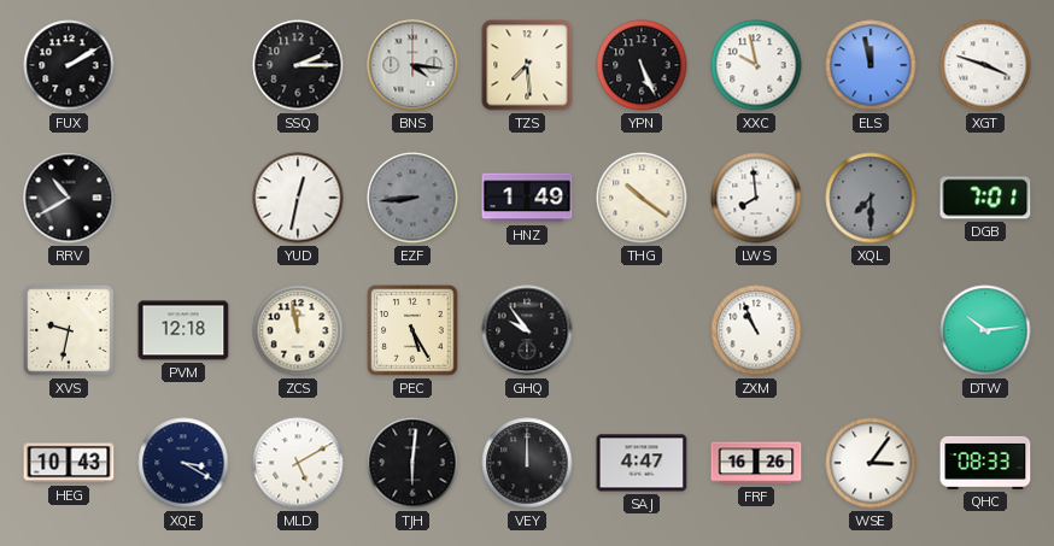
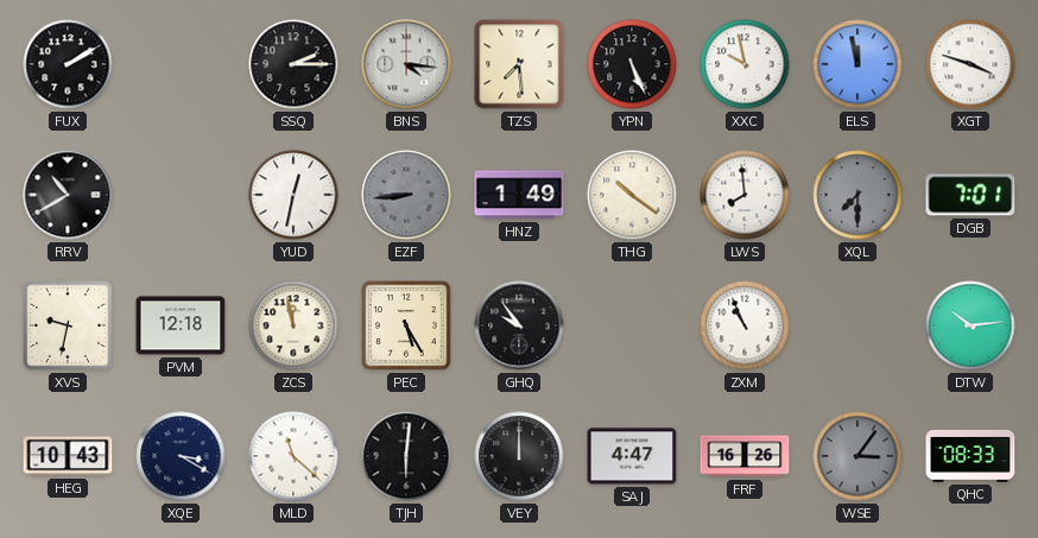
MLD: 5:10 -> 11:22
WSE dial: white -> grey
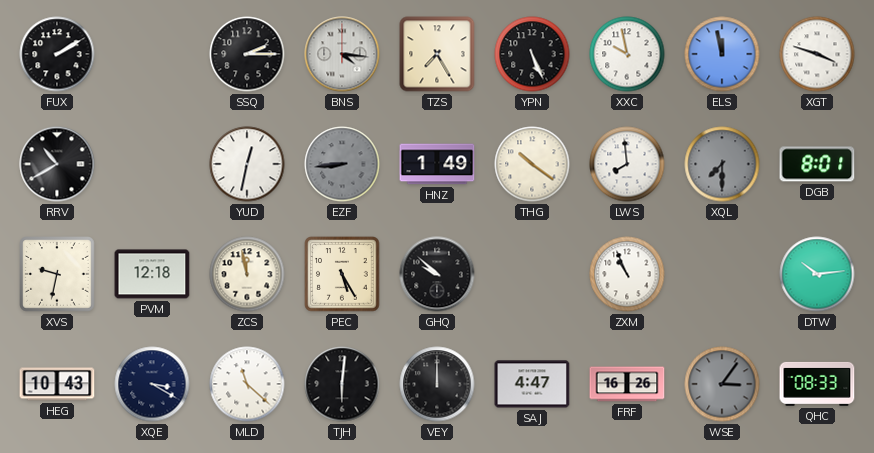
TZS: 7:29 -> 7:25
DGB: 7:01 -> 8:01
GHQ: 9:54 -> 9:52
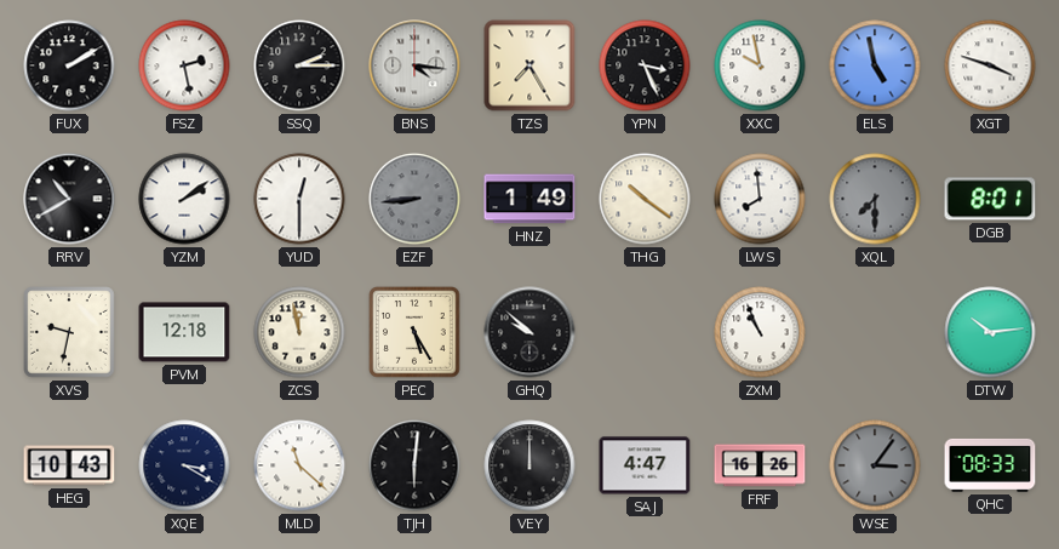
FSZ: none -> 2:28
YPN: 5:26 -> 3:26
ELS: 11:58 -> 4:58
YZM: none -> 2:09
YUD: 12:32 -> 12:30
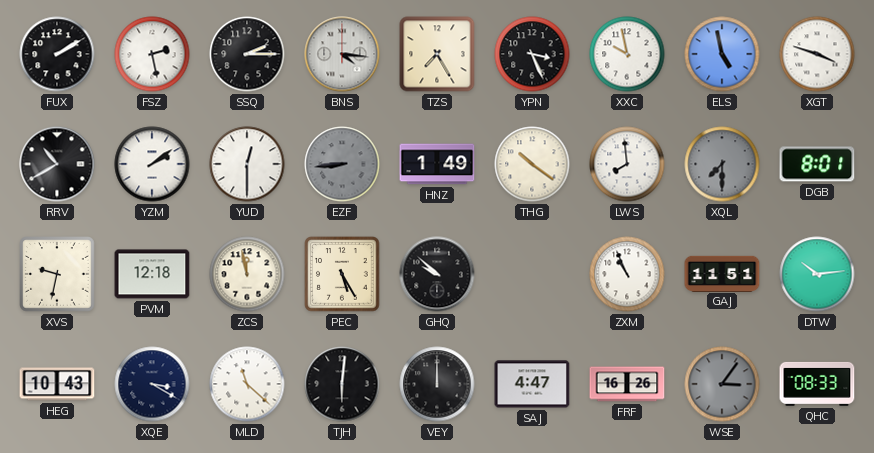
GAJ: none -> 11:51
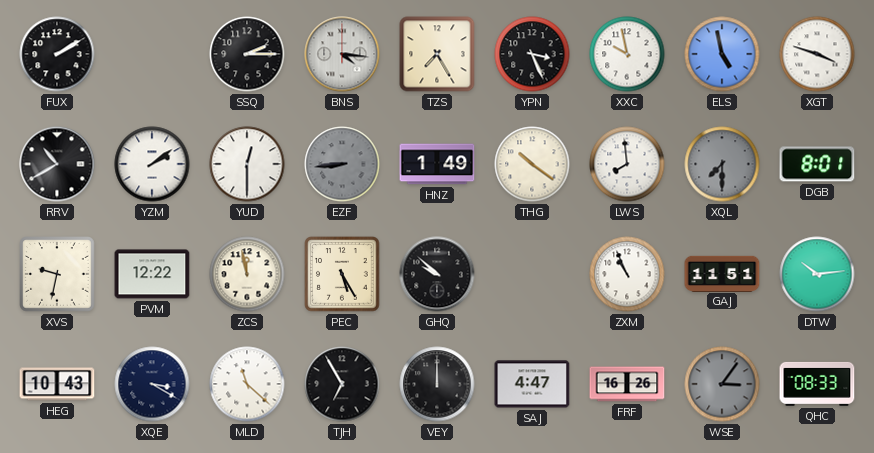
FSZ: 2:28 -> none
PVM: 12:18 -> 12:22
TJH: 6:01 -> 6:55
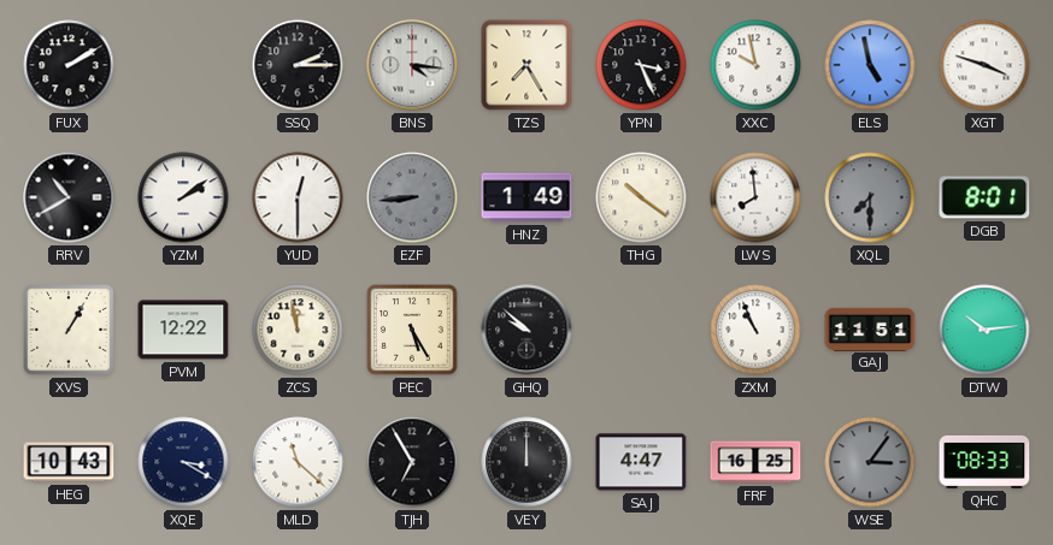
XVS: 9:32 -> 1:05
FRF: 16:26 -> 16:25
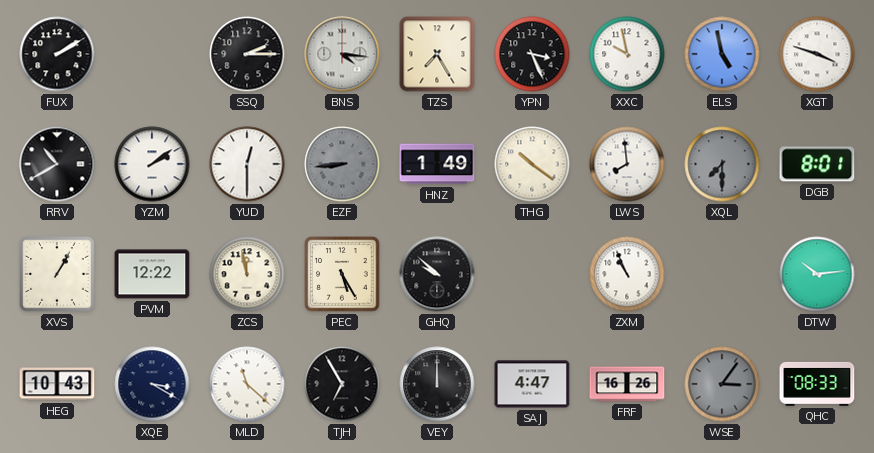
GAJ: 11:51 -> none
FRF: 16:25 -> 16:26
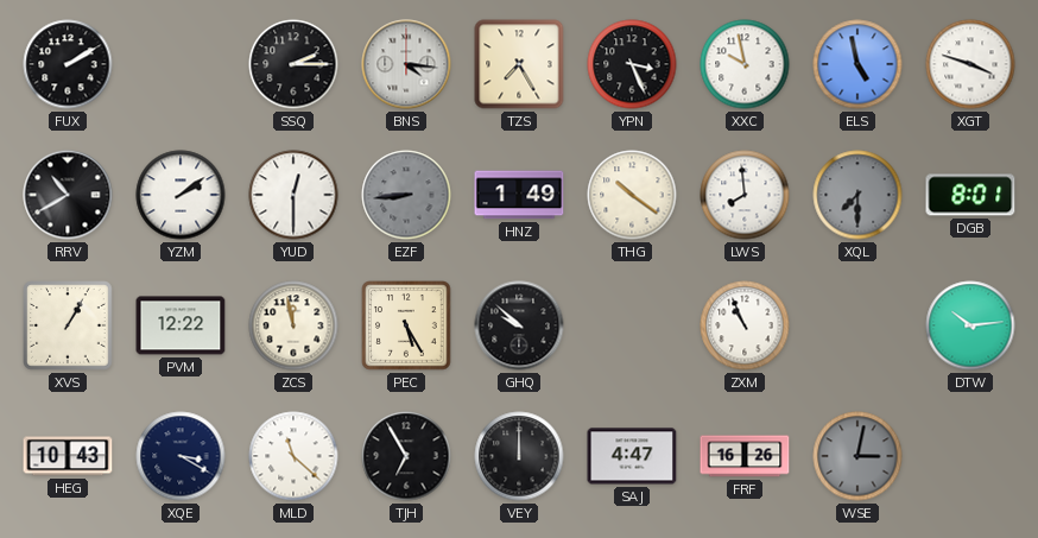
WSE: 3:06 -> 3:02
QHC: 08:33 -> none
